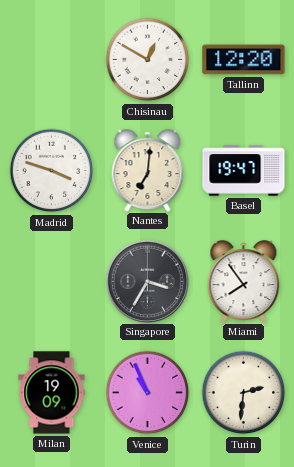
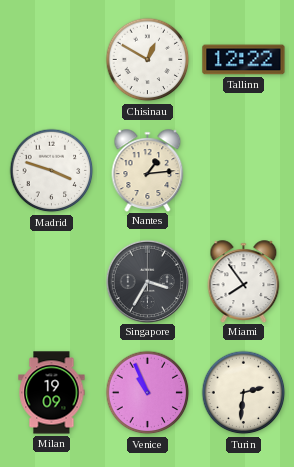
Tallinn: 12:20 -> 12:22
Nantes: 7:01 -> 1:14
Basel: 19:47 -> none
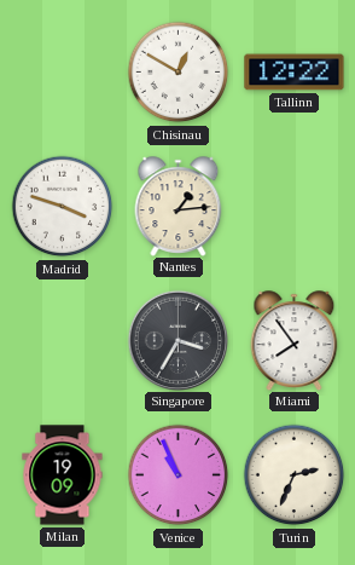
Turin: 2:31 -> 2:34
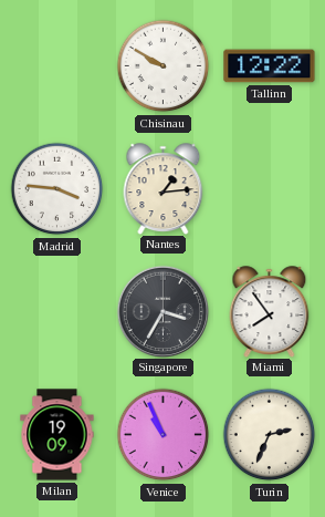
Chisinau: 12:50 -> 9:50
Madrid: 3:48 -> 3:46
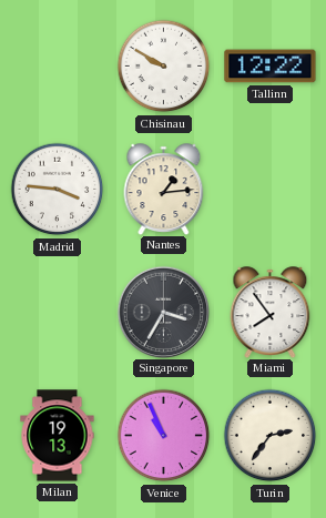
Milan: 19:09 -> 19:13
Turin: 2:34 -> 2:36
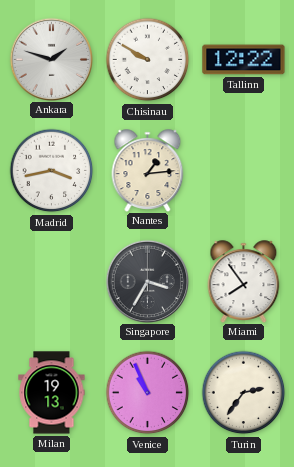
Ankara: none -> 1:48
Madrid: 3:46 -> 3:43
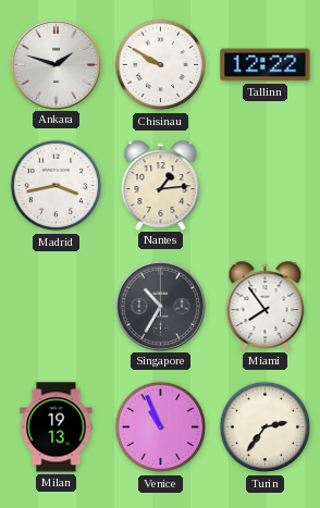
Singapore: 3:35 -> 10:35
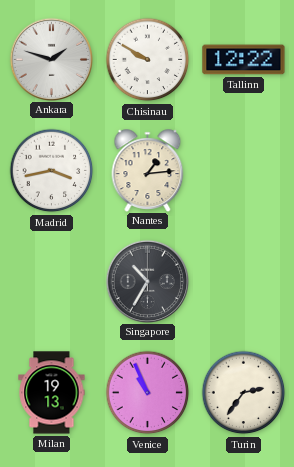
Miami: 7:54 -> none
